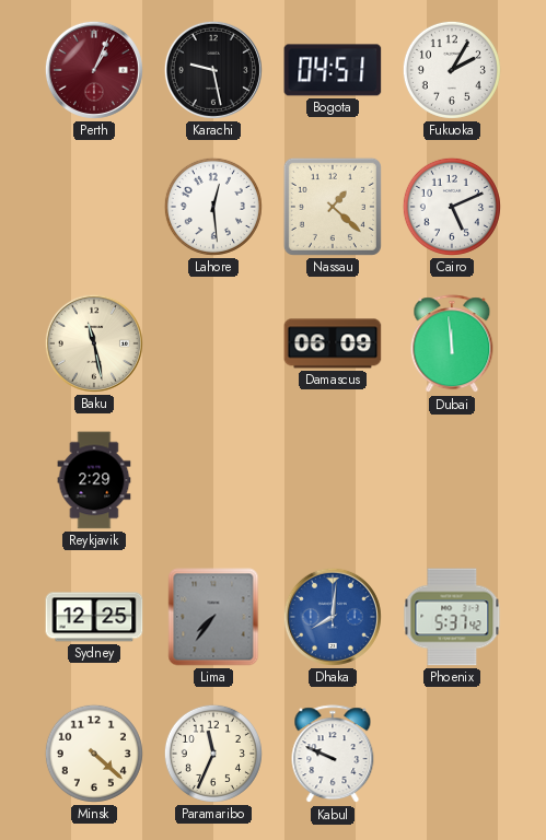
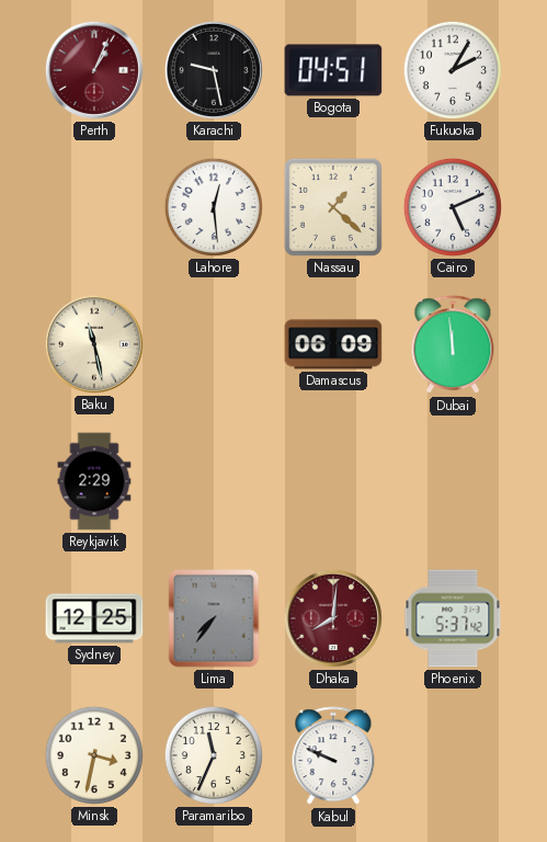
Dhaka dial: blue -> burgundy
Minsk: 4:22 -> 3:32
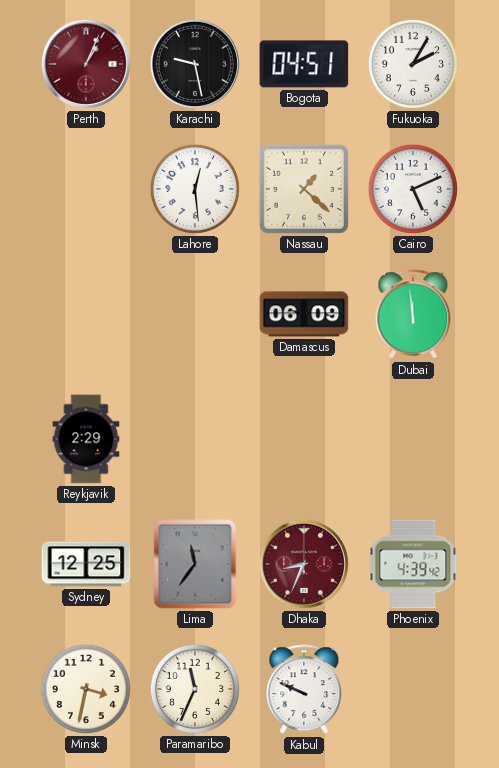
Baku: 11:28 -> none
Lima: 7:36 -> 11:36
Dhaka: 8:01 -> 8:34
Phoenix: 5:37 -> 4:39
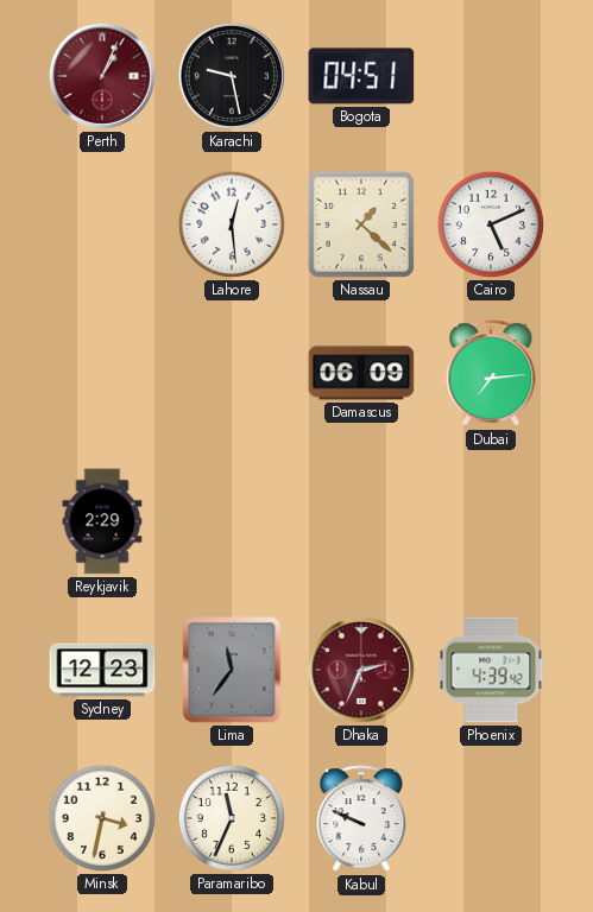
Fukuoka: 2:05 -> none
Dubai: 11:59 -> 7:14
Sydney: 12:25 -> 12:23
Dhaka: 8:34 -> 2:34
